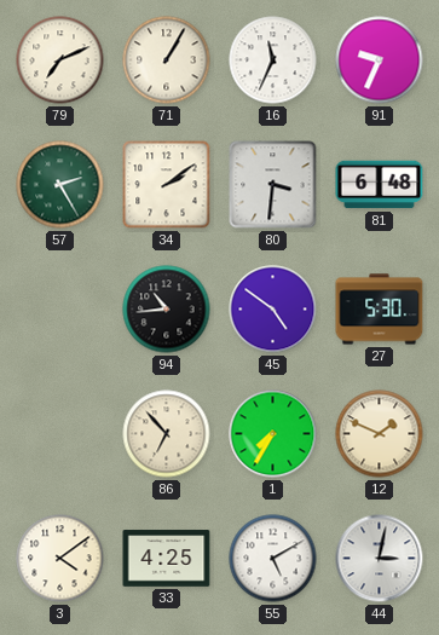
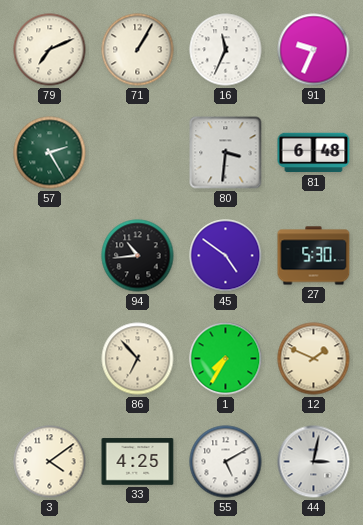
34: 2:09 -> none
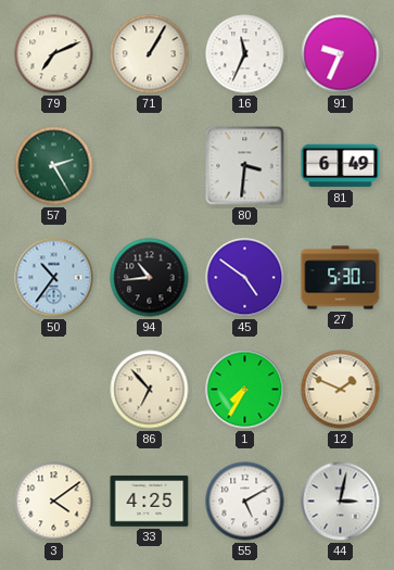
81: 6:48 -> 6:49
50: none -> 10:36
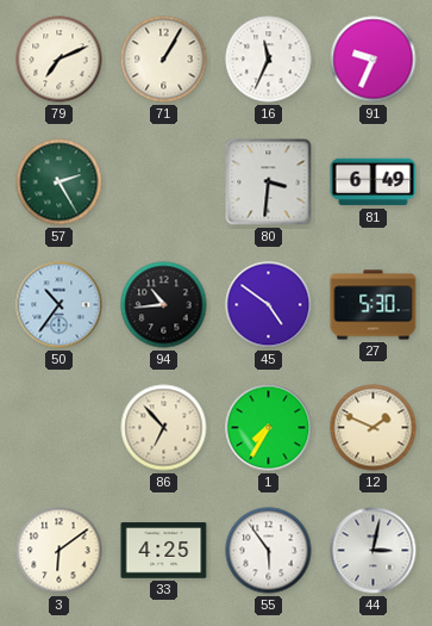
3: 4:09 -> 6:09
55: 5:10 -> 5:54
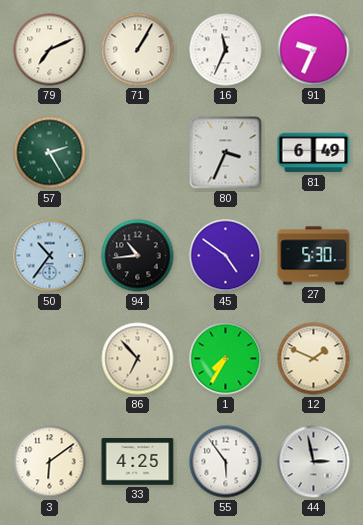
80: 3:31 -> 3:34
44: 3:02 -> 2:58
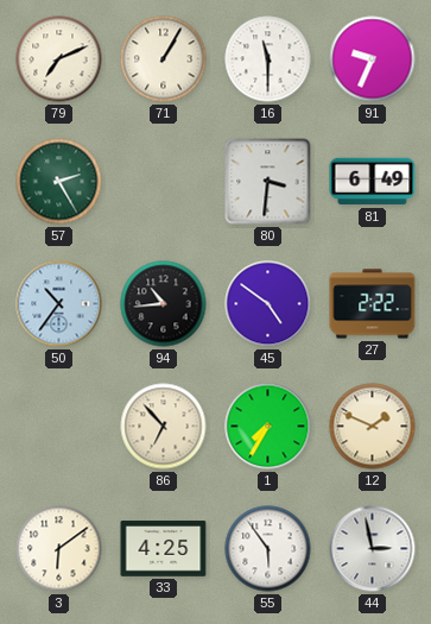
16: 11:34 -> 11:30
80: 3:34 -> 3:31
27: 5:30 -> 2:22
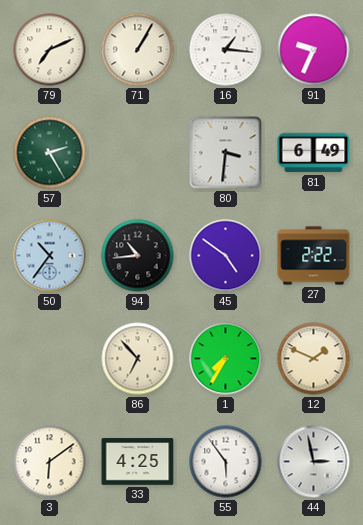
16: 11:30 -> 1:16
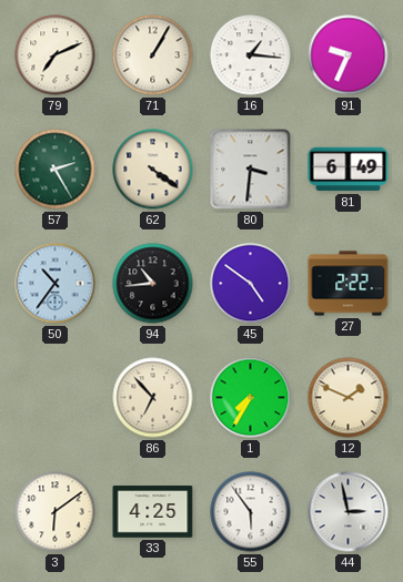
62: none -> 4:21
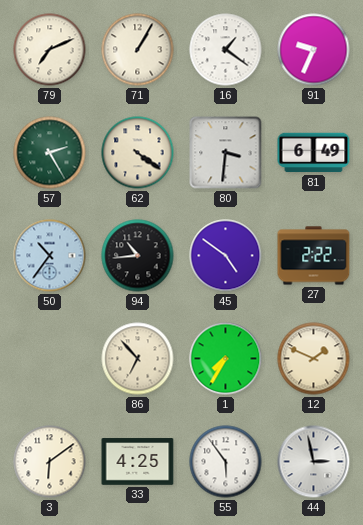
16: 1:16 -> 1:21
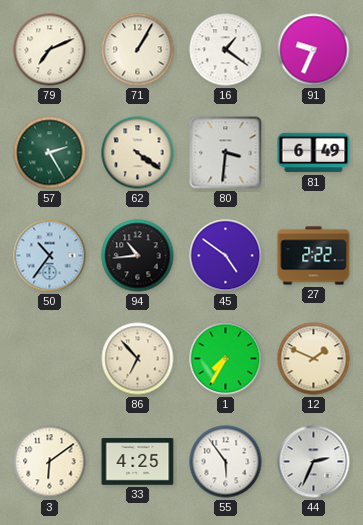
44: 2:58 -> 2:34
